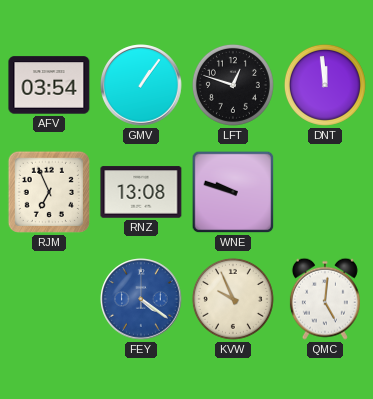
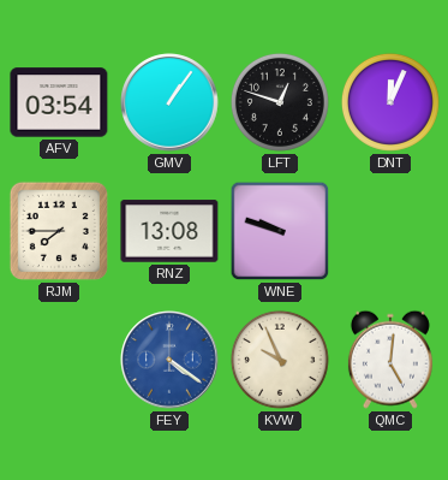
DNT: 11:59 -> 12:04
RJM: 6:56 -> 7:45
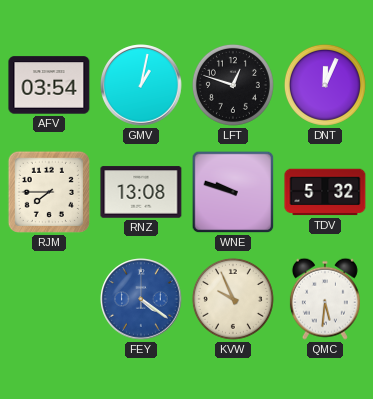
GMV: 1:06 -> 1:02
TDV: none -> 5:32
QMC: 5:01 -> 5:31
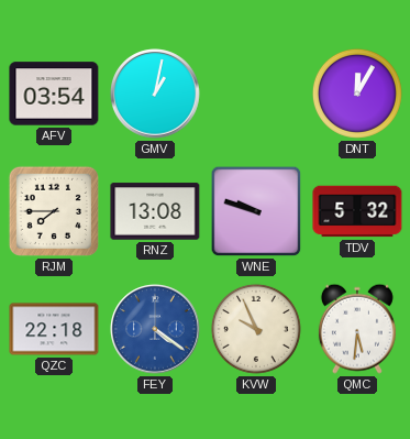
LFT: 12:48 -> none
DNT: 12:04 -> 12:05
QZC: none -> 22:18
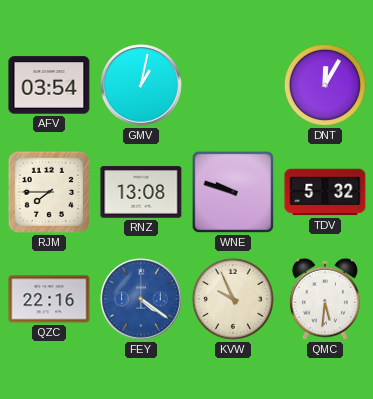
QZC: 22:18 -> 22:16
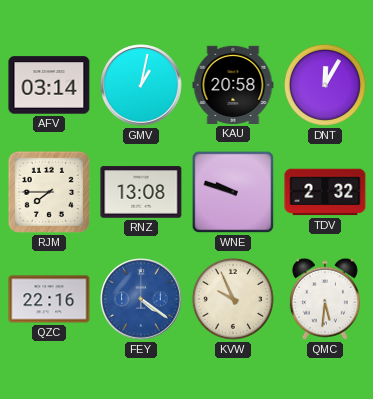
AFV: 03:54 -> 03:14
KAU: none -> 20:58
TDV: 5:32 -> 2:32
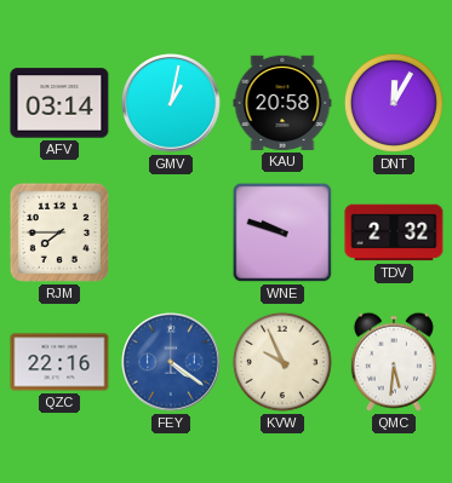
RNZ: 13:08 -> none
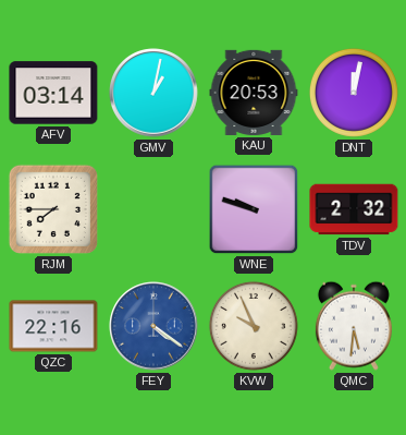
KAU: 20:58 -> 20:53
DNT: 12:05 -> 12:02
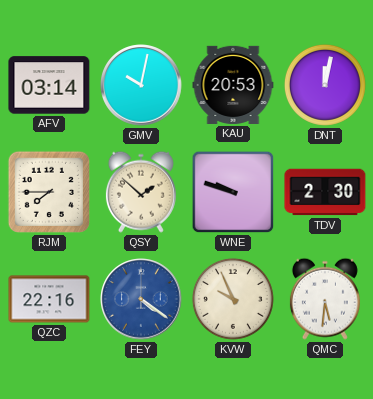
GMV: 1:02 -> 10:02
QSY: none -> 1:52
TDV: 2:32 -> 2:30
